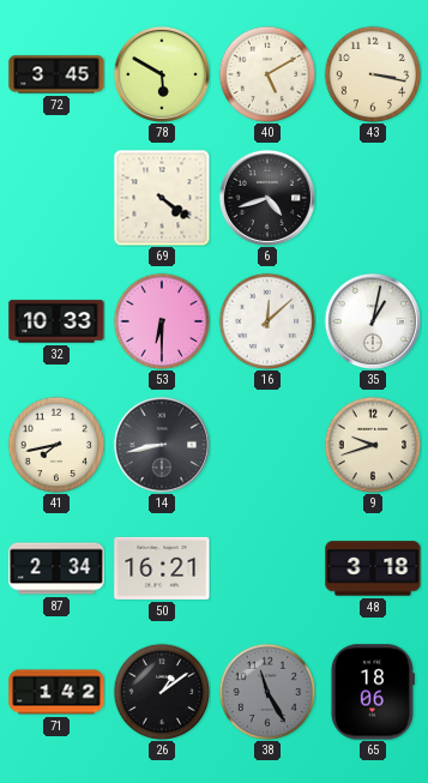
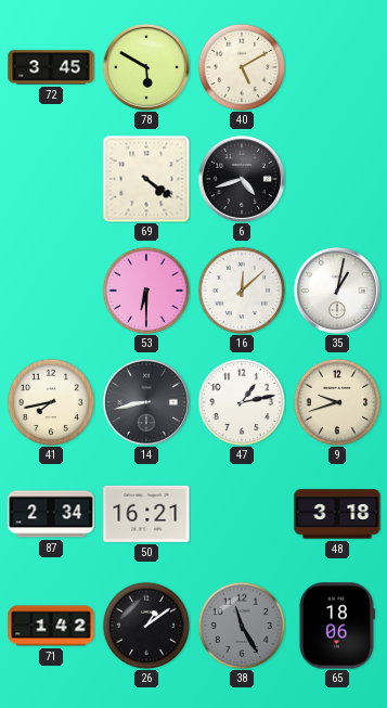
43: 3:17 -> none
32: 10:33 -> none
47: none -> 1:13
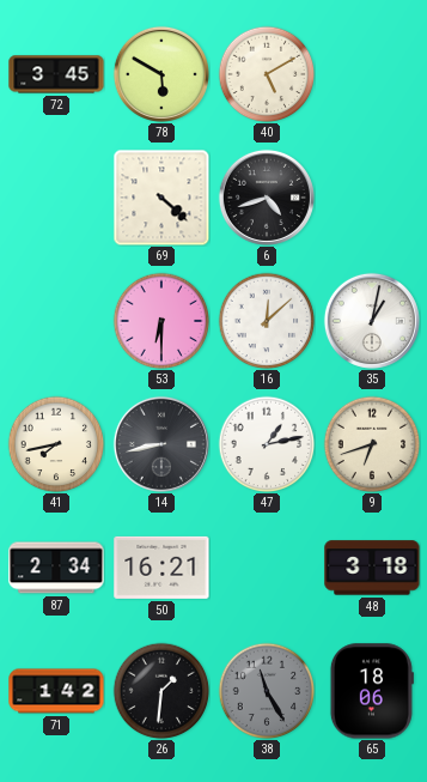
69: 4:21 -> 4:22
9: 9:42 -> 6:42
26: 1:09 -> 1:31
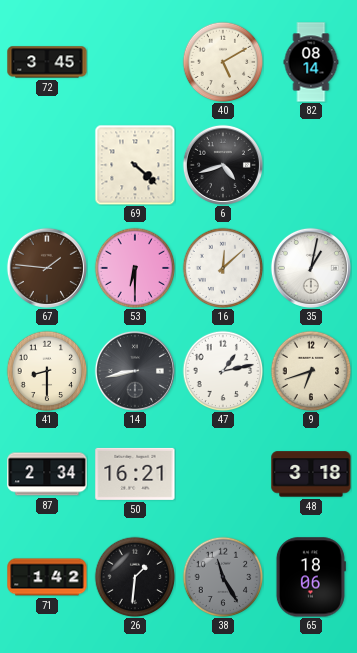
78: 5:50 -> none
82: none -> 08:14
67: none -> 1:46
41: 7:43 -> 8:30
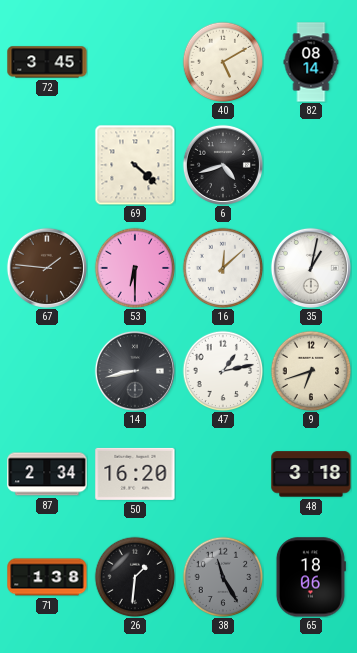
41: 8:30 -> none
50: 16:21 -> 16:20
71: 1:42 -> 1:38
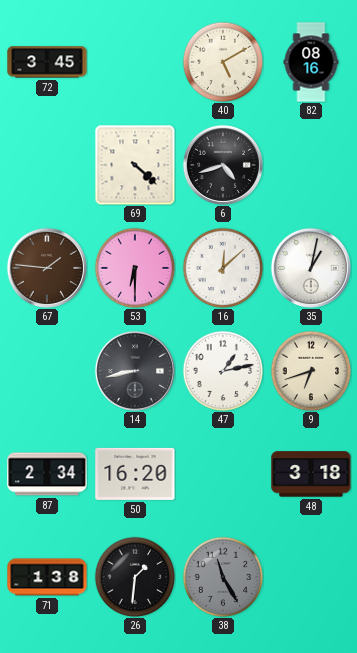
82: 08:14 -> 08:16
65: 18:06 -> none
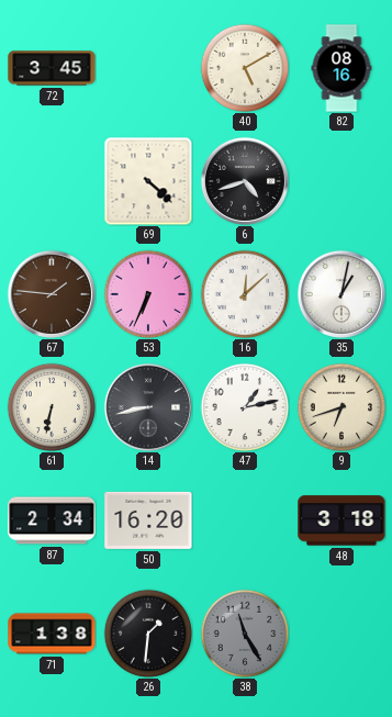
53: 6:30 -> 6:34
61: none -> 6:32
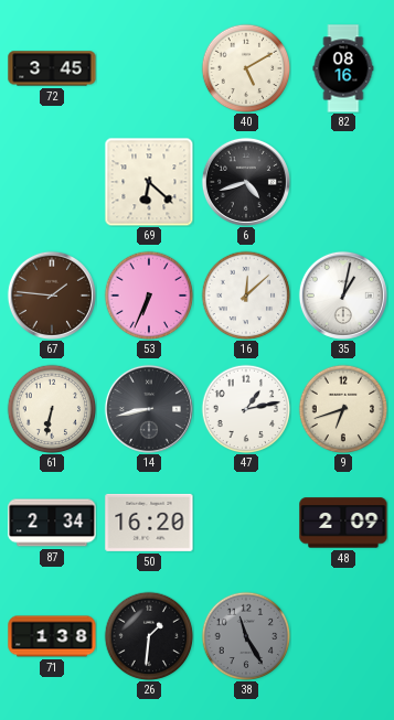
69: 4:22 -> 6:22
48: 3:18 -> 2:09
